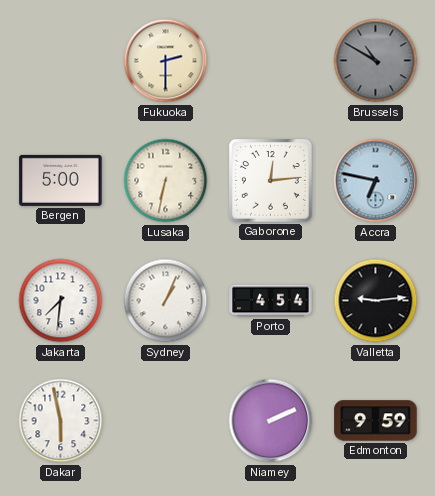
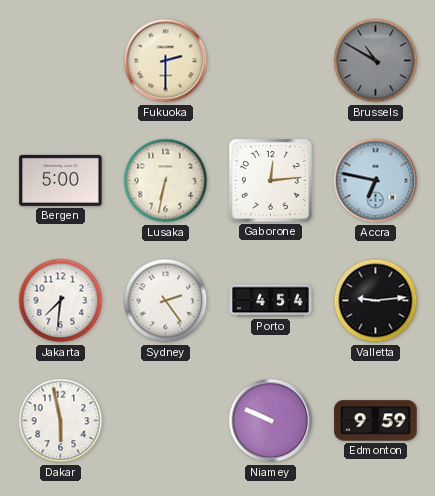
Sydney: 1:04 -> 2:24
Niamey: 2:11 -> 9:49
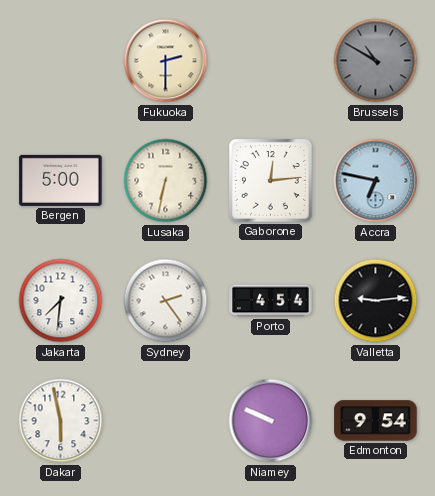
Edmonton: 9:59 -> 9:54
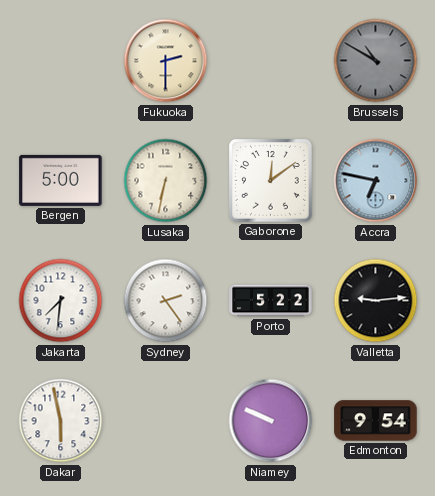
Gaborone: 12:14 -> 12:09
Porto: 4:54 -> 5:22
